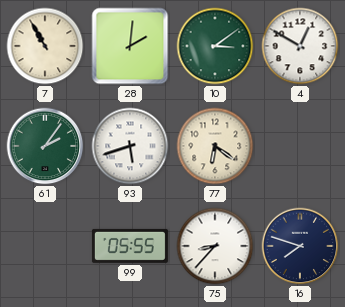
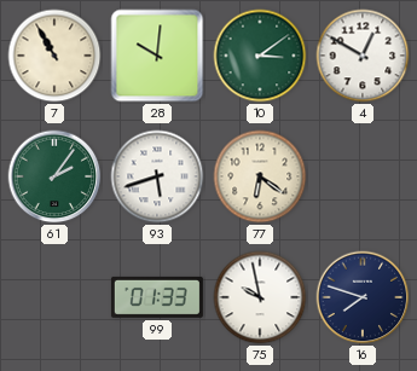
28: 2:01 -> 10:01
99: 05:55 -> 01:33
75: 8:37 -> 9:58
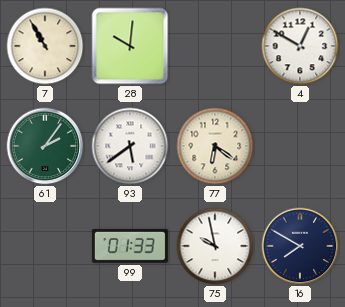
10: 3:09 -> none
93: 5:42 -> 5:39
16: 7:48 -> 7:50
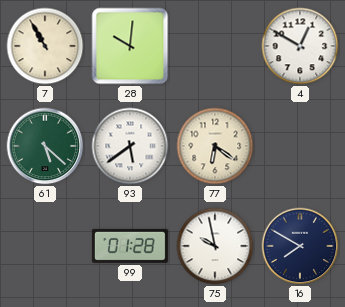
61: 2:06 -> 5:22
99: 01:33 -> 01:28
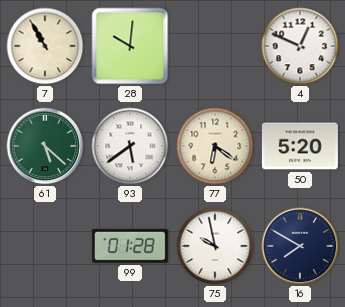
4: 12:50 -> 12:49
50: none -> 5:20
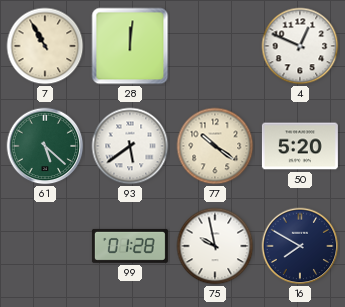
28: 10:01 -> 12:01
77: 6:21 -> 10:21
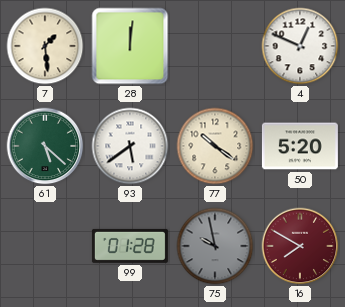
7: 10:55 -> 1:29
75 dial: white -> grey
16 dial: navy -> burgundy
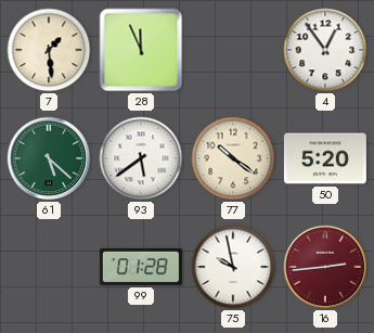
28: 12:01 -> 11:56
4: 12:49 -> 12:54
75 dial: grey -> white
16: 7:50 -> 2:44
